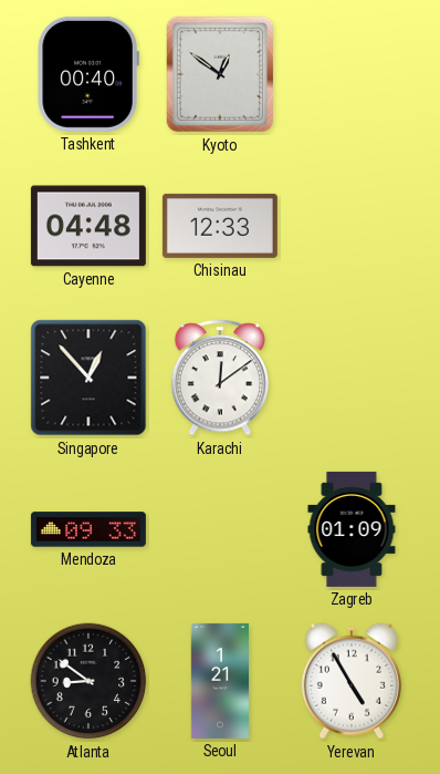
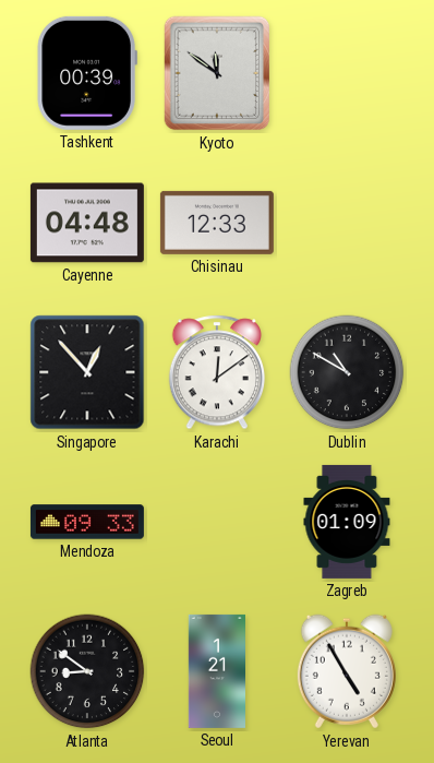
Tashkent: 00:40 -> 00:39
Kyoto: 12:51 -> 11:51
Dublin: none -> 10:50
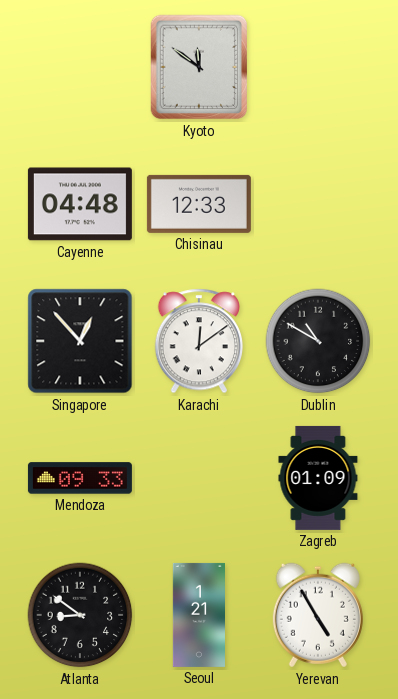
Tashkent: 00:39 -> none
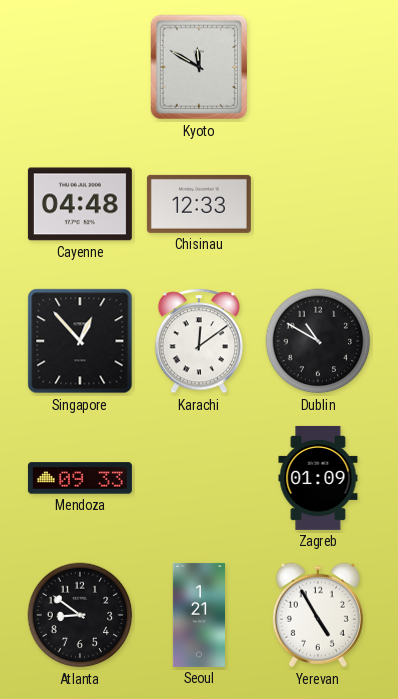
Kyoto: 11:51 -> 11:50
